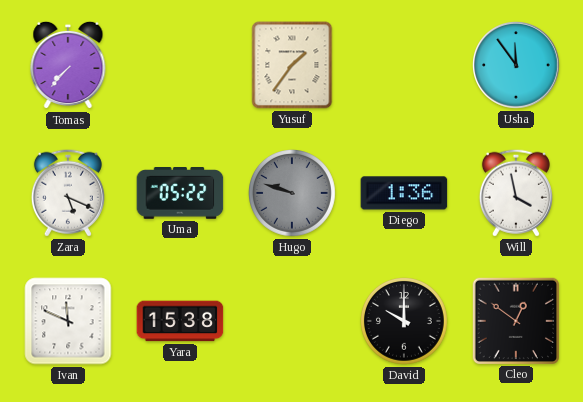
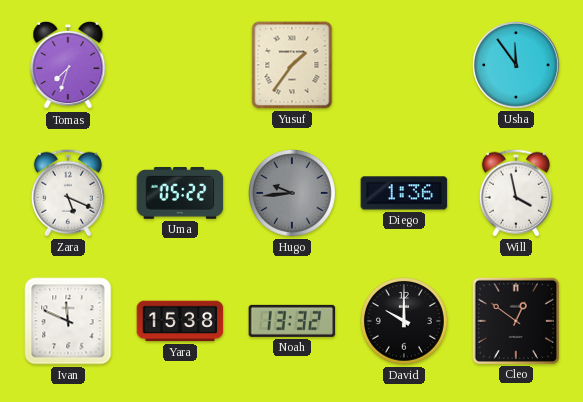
Tomas: 7:37 -> 7:33
Hugo: 9:48 -> 9:44
Noah: none -> 13:32
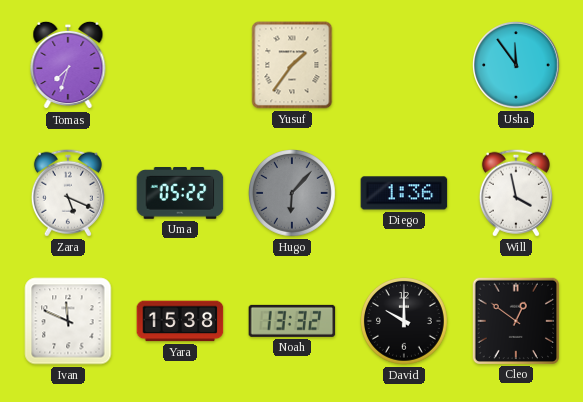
Hugo: 9:44 -> 6:07
